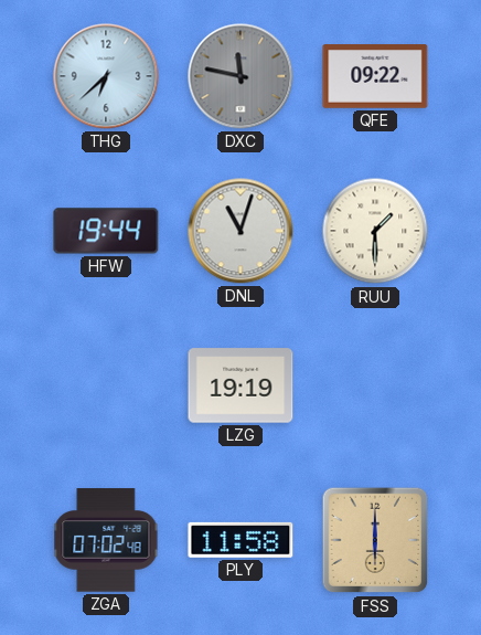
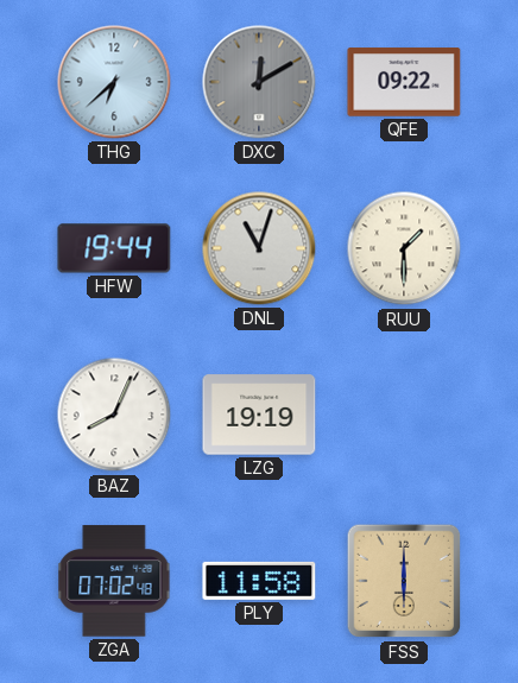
DXC: 11:47 -> 12:10
BAZ: none -> 8:04
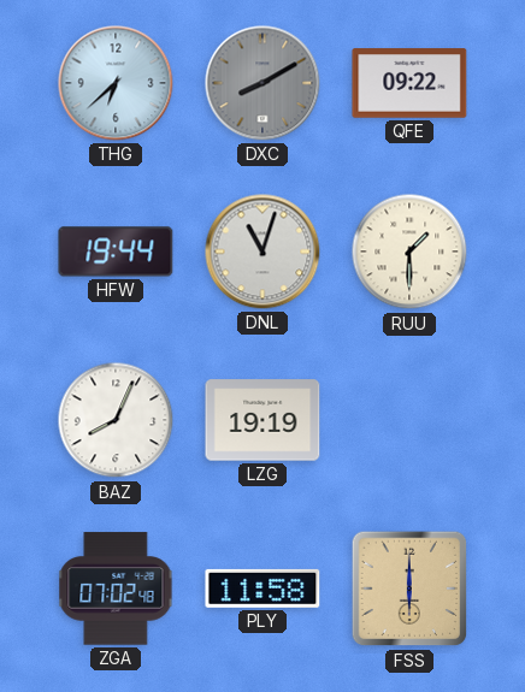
DXC: 12:10 -> 8:10
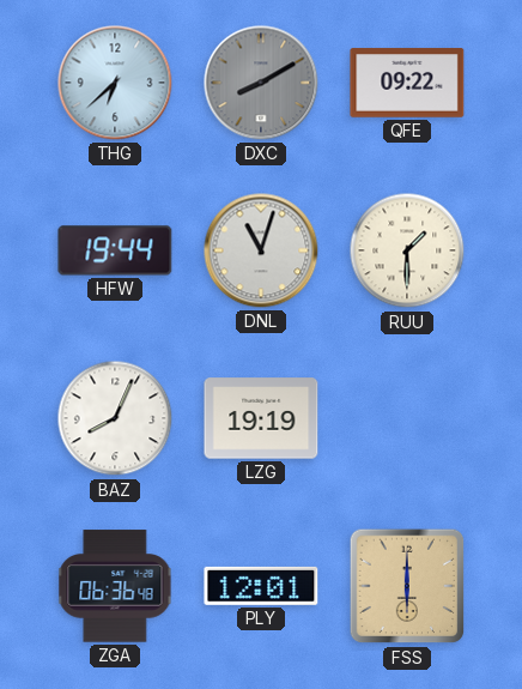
ZGA: 07:02 -> 06:36
PLY: 11:58 -> 12:01
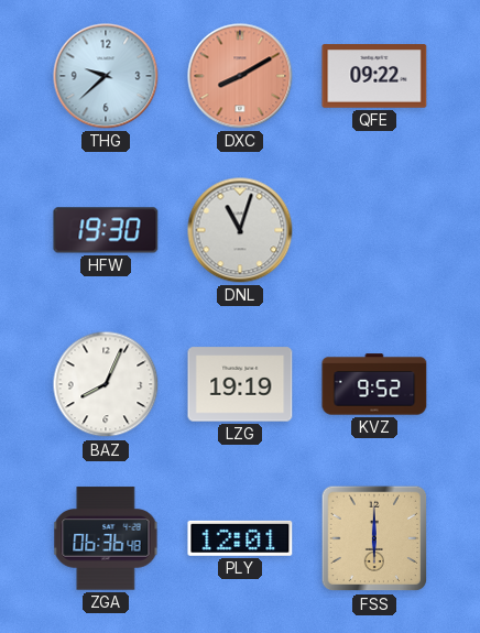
THG: 6:38 -> 9:38
DXC dial: grey -> salmon
HFW: 19:44 -> 19:30
RUU: 1:30 -> none
KVZ: none -> 9:52
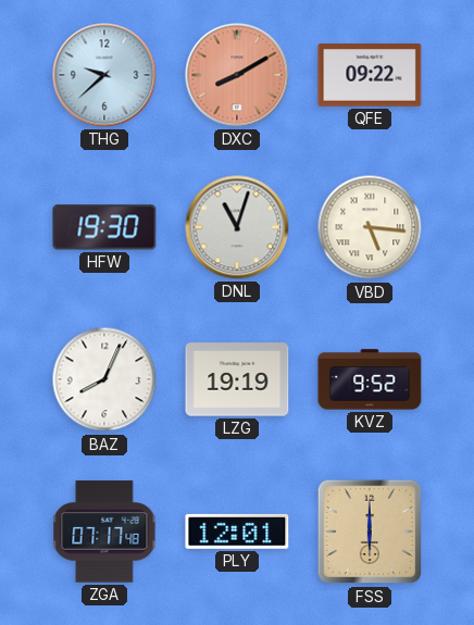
VBD: none -> 5:16
ZGA: 06:36 -> 07:17
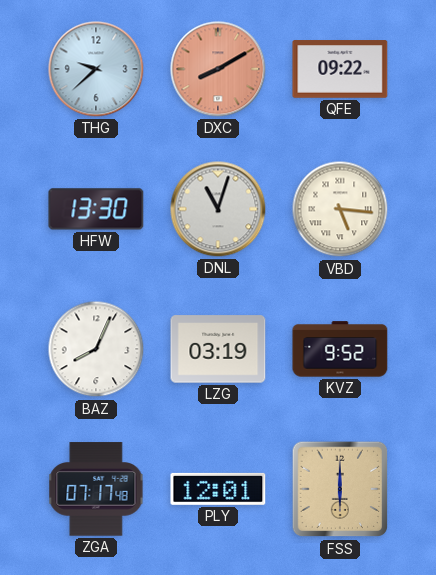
HFW: 19:30 -> 13:30
LZG: 19:19 -> 03:19
